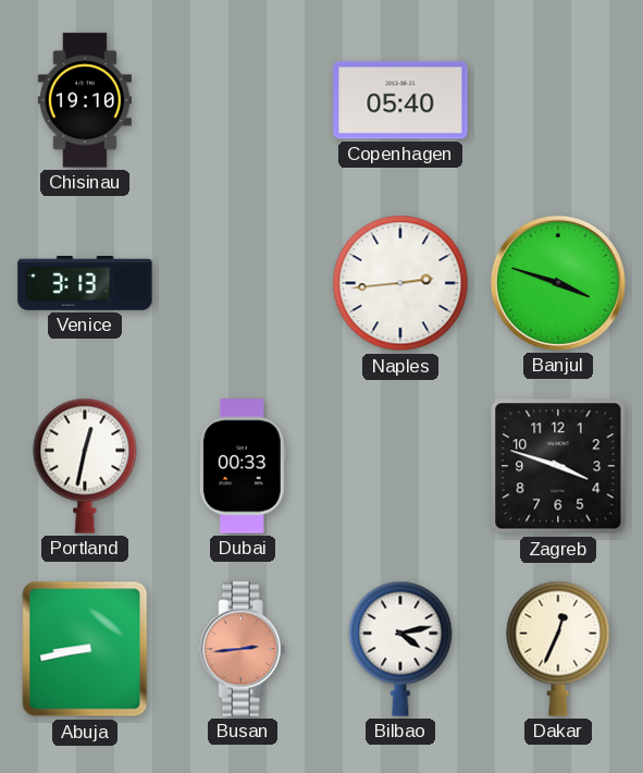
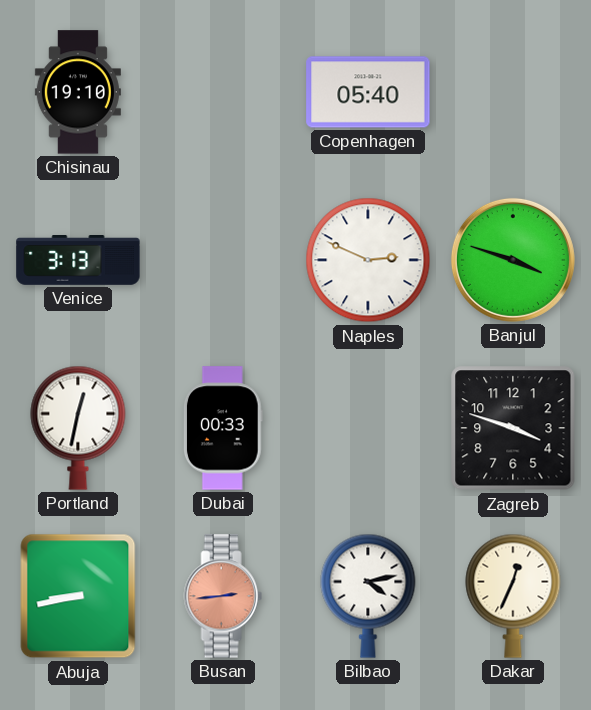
Naples: 2:44 -> 2:49
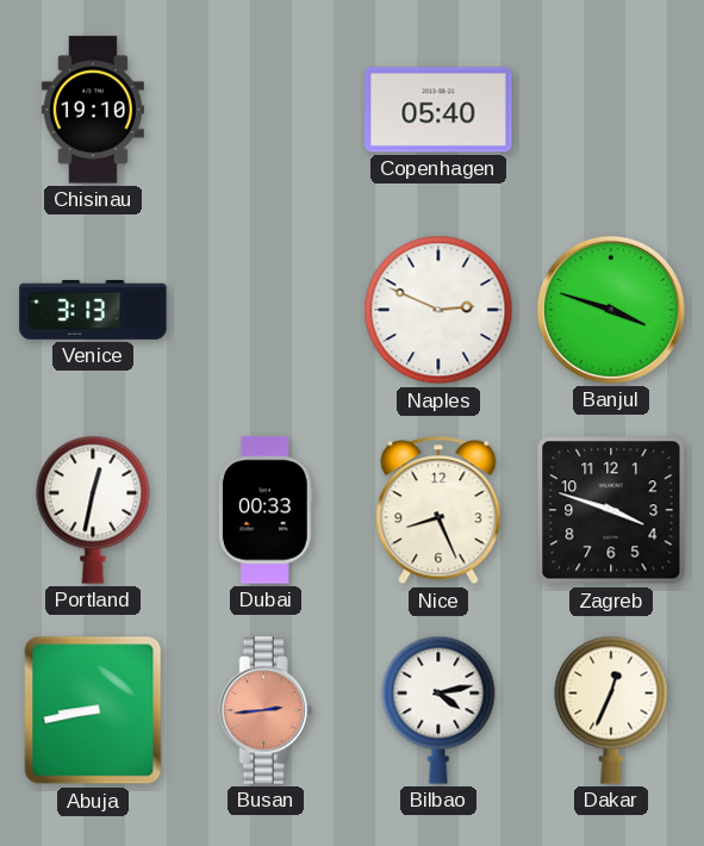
Nice: none -> 8:26
